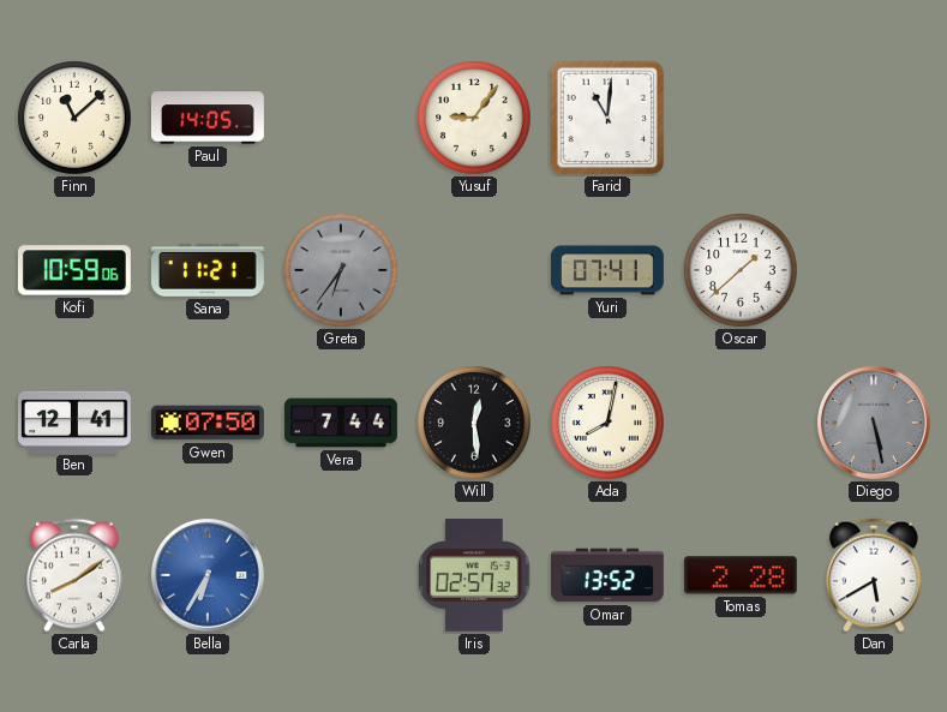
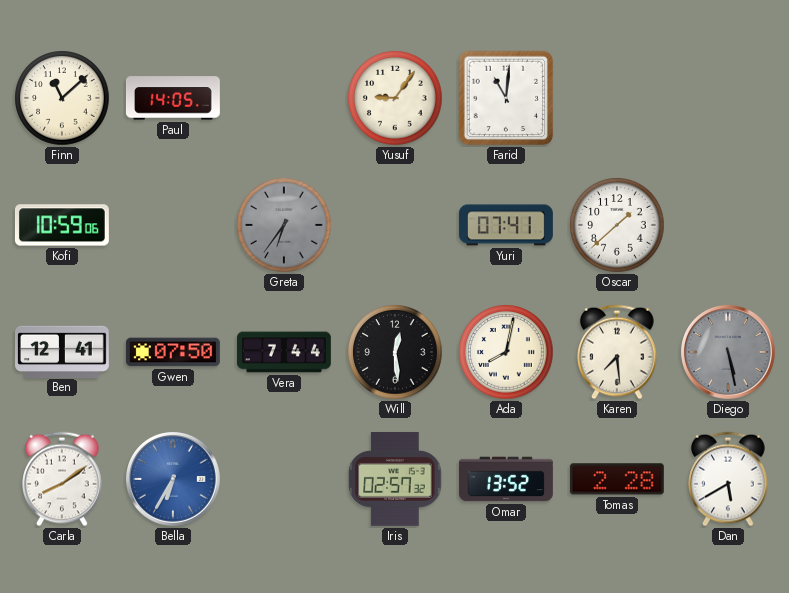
Sana: 11:21 -> none
Karen: none -> 7:29
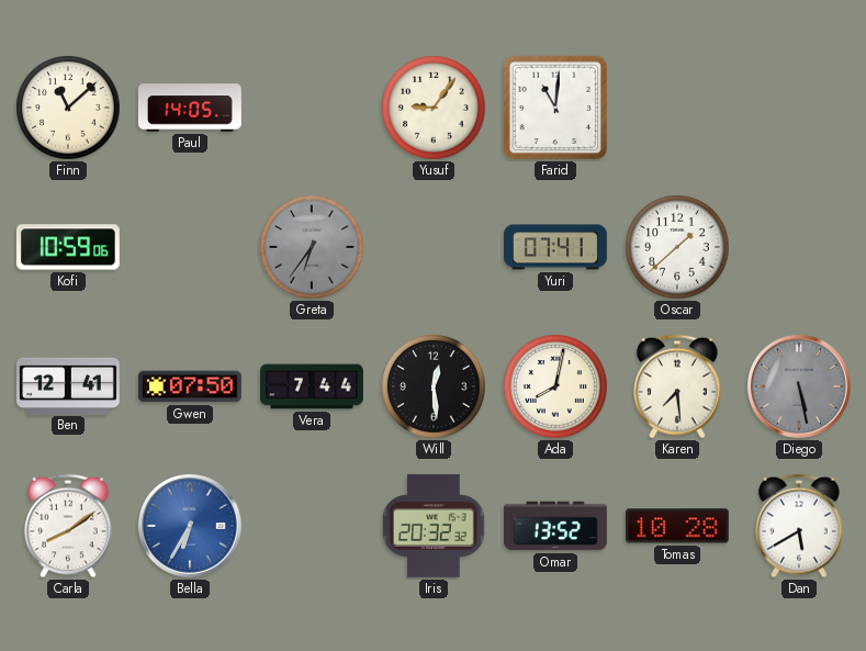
Iris: 02:57 -> 20:32
Tomas: 2:28 -> 10:28
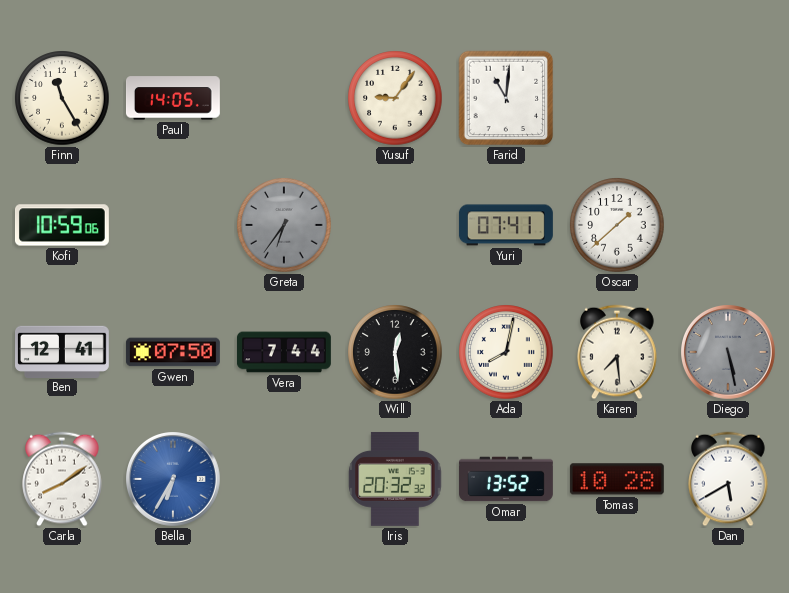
Finn: 11:08 -> 11:25
